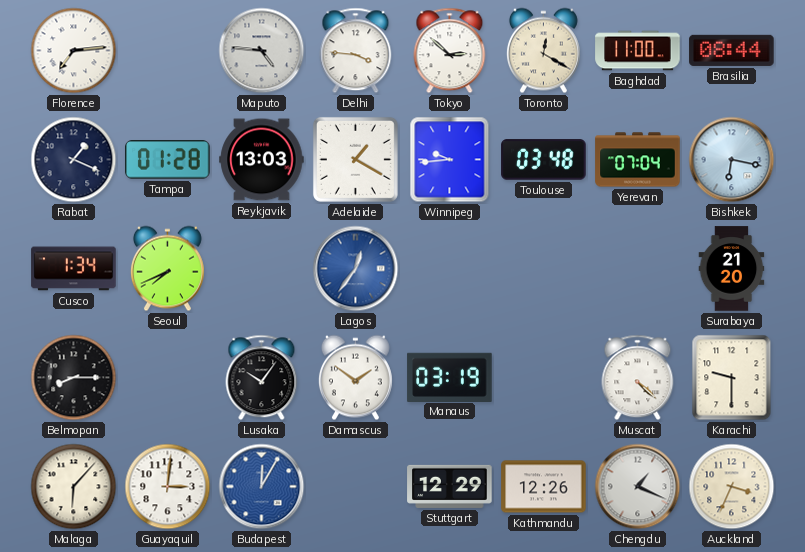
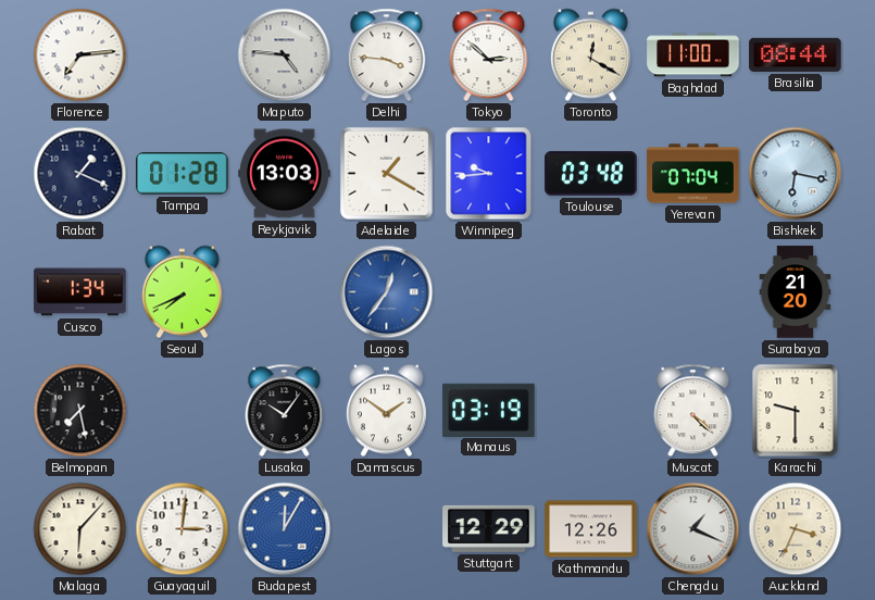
Belmopan: 8:15 -> 7:28
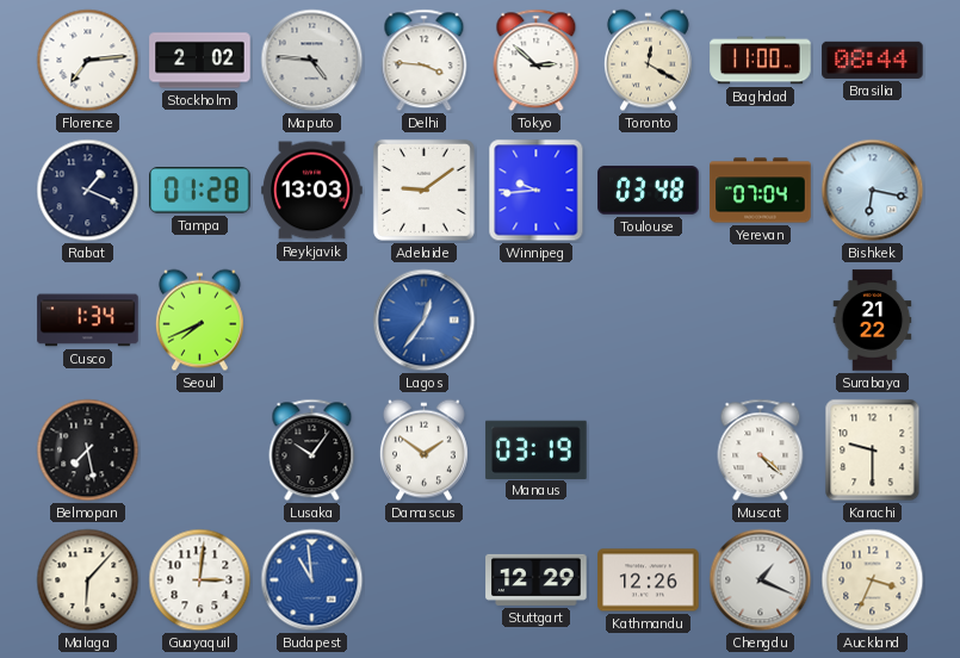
Stockholm: none -> 2:02
Adelaide: 1:20 -> 9:09
Surabaya: 21:20 -> 21:22
Budapest: 12:05 -> 10:59
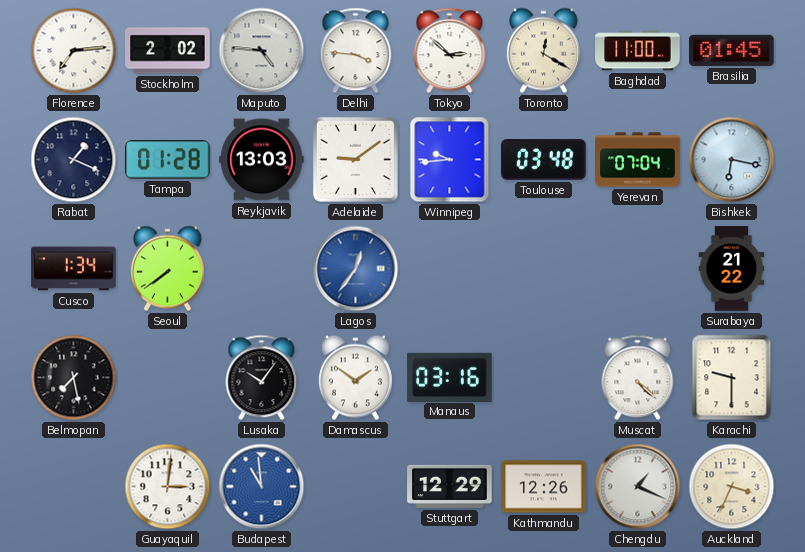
Brasilia: 08:44 -> 01:45
Seoul: 7:41 -> 7:39
Manaus: 03:19 -> 03:16
Malaga: 6:07 -> none
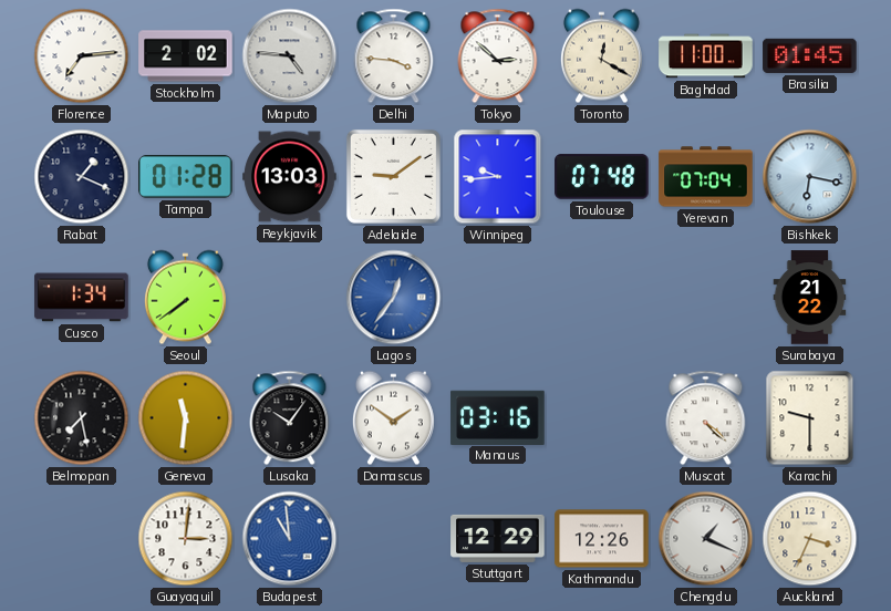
Toulouse: 03:48 -> 07:48
Geneva: none -> 11:31
